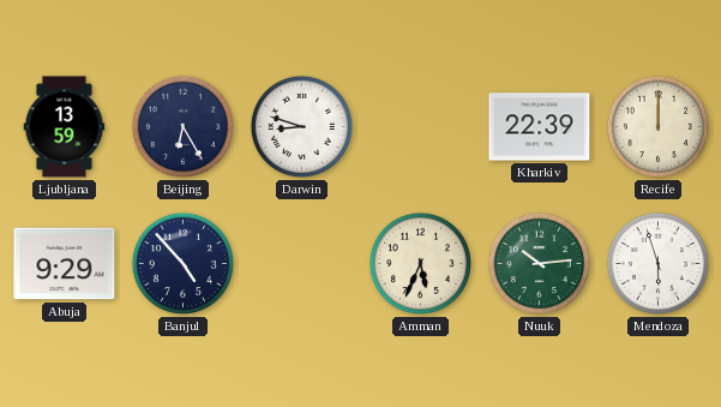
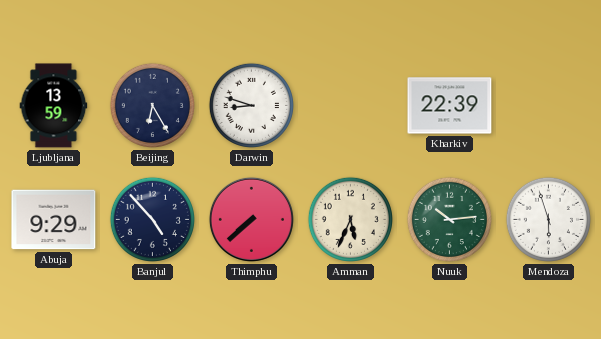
Recife: 12:00 -> none
Thimphu: none -> 7:38
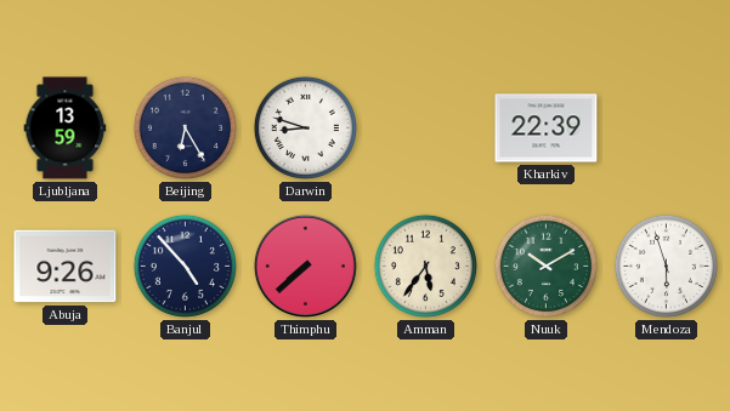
Abuja: 9:29 -> 9:26
Amman: 5:34 -> 5:36
Nuuk: 10:14 -> 10:10
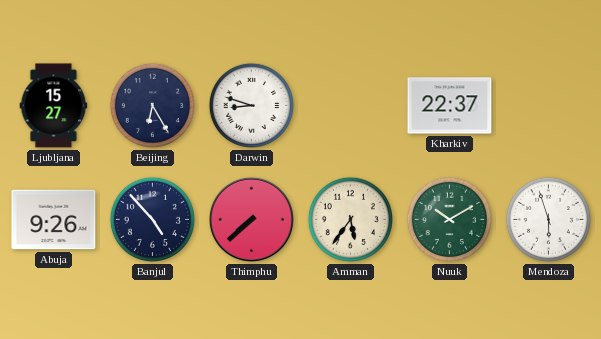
Ljubljana: 13:59 -> 15:27
Kharkiv: 22:39 -> 22:37
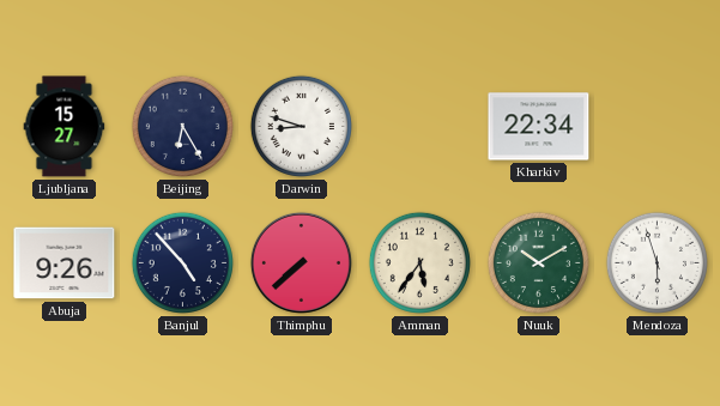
Kharkiv: 22:37 -> 22:34
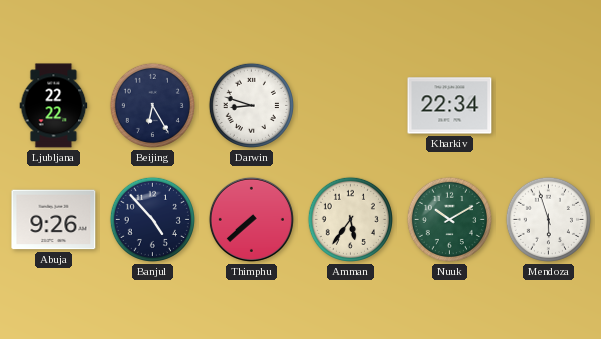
Ljubljana: 15:27 -> 22:22
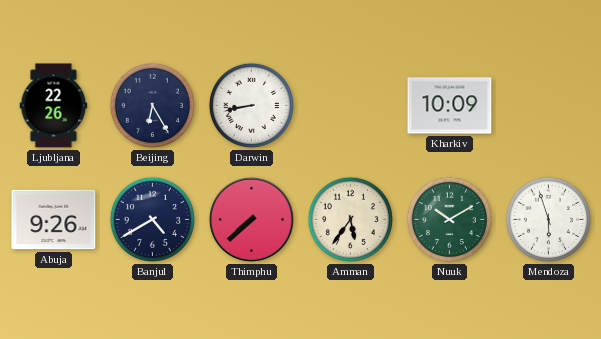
Ljubljana: 22:22 -> 22:26
Darwin: 8:48 -> 8:43
Kharkiv: 22:34 -> 10:09
Banjul: 4:53 -> 4:40
